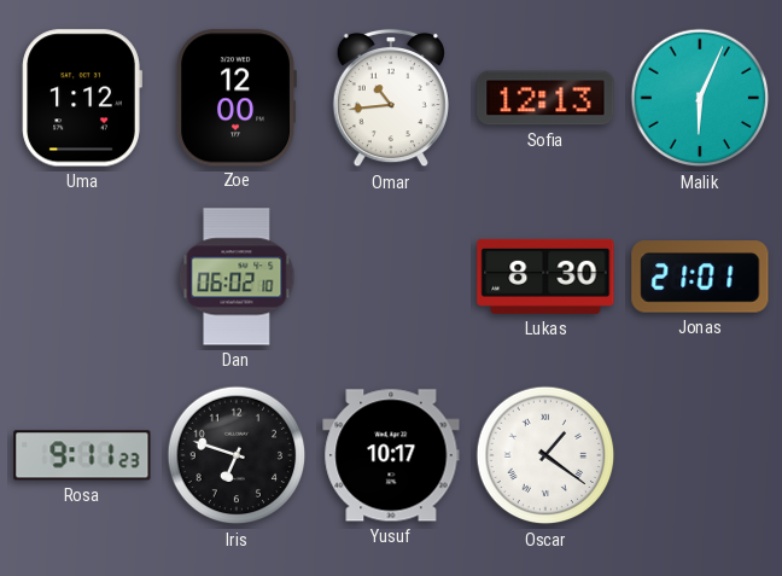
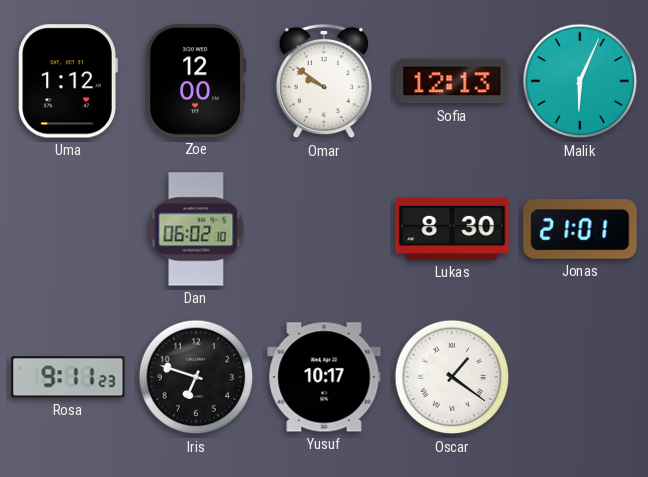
Omar: 10:44 -> 9:51
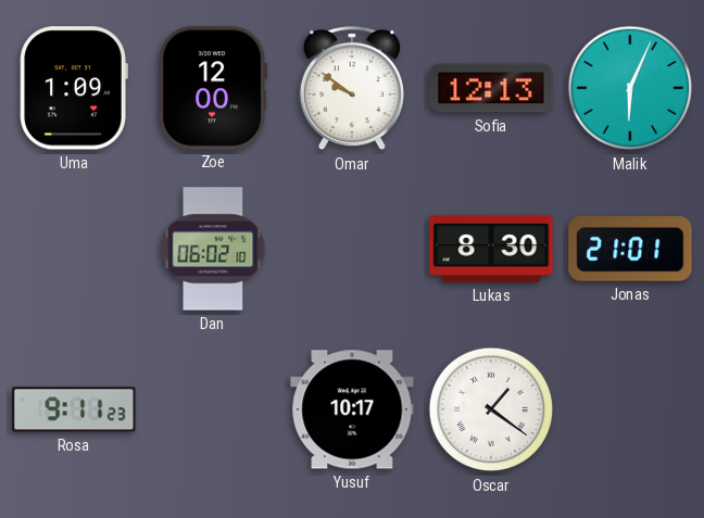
Uma: 1:12 -> 1:09
Iris: 6:48 -> none
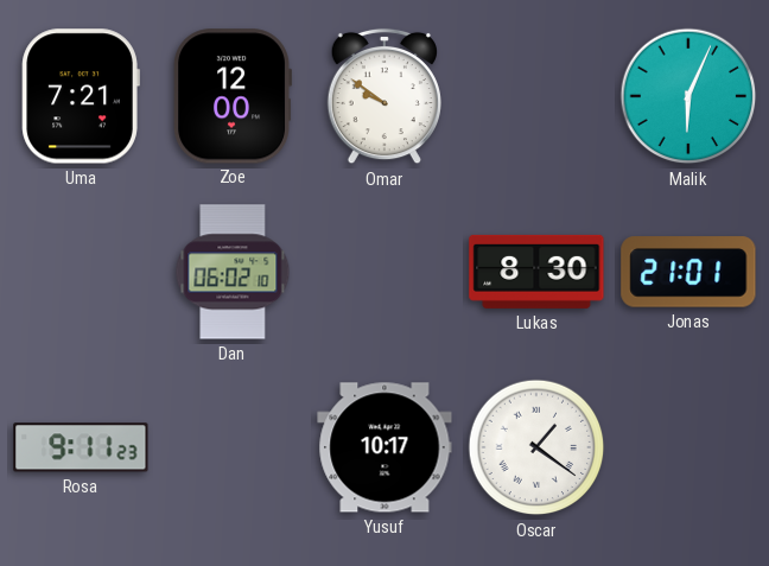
Uma: 1:09 -> 7:21
Sofia: 12:13 -> none
